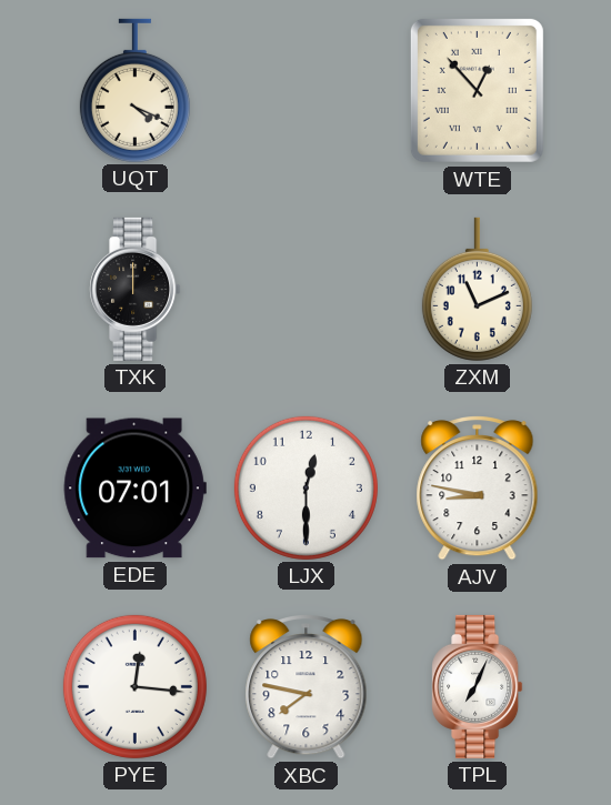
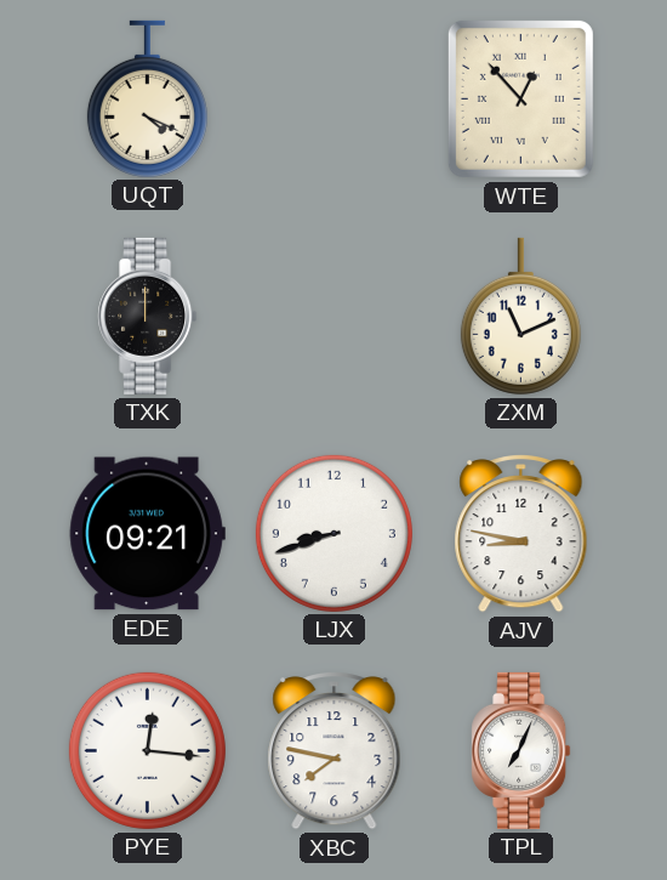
EDE: 07:01 -> 09:21
LJX: 12:30 -> 8:42
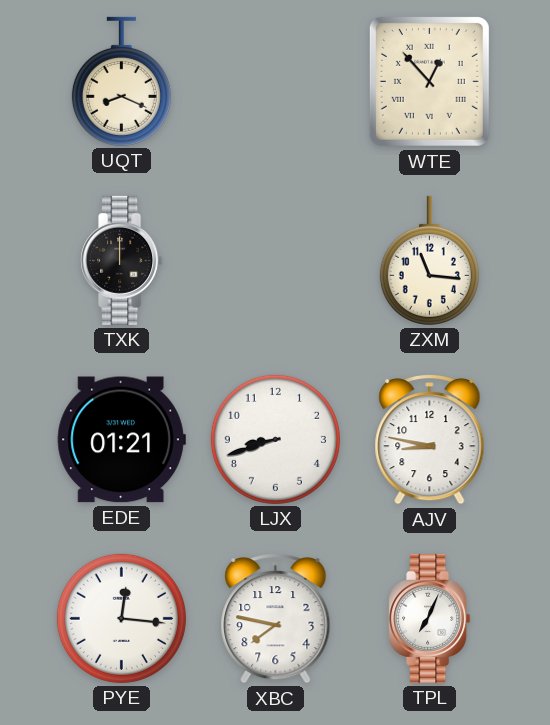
UQT: 4:19 -> 8:19
ZXM: 11:11 -> 11:16
EDE: 09:21 -> 01:21
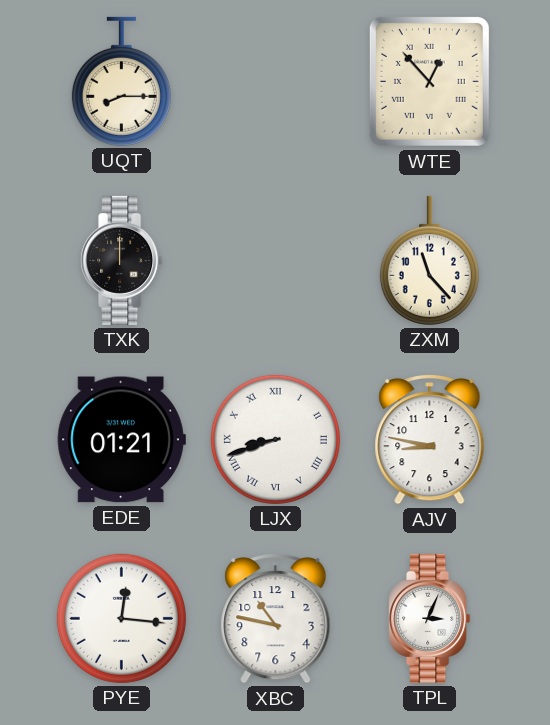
UQT: 8:19 -> 8:15
ZXM: 11:16 -> 11:23
LJX numerals: Arabic -> Roman
XBC: 7:47 -> 10:47
TPL: 7:04 -> 3:04
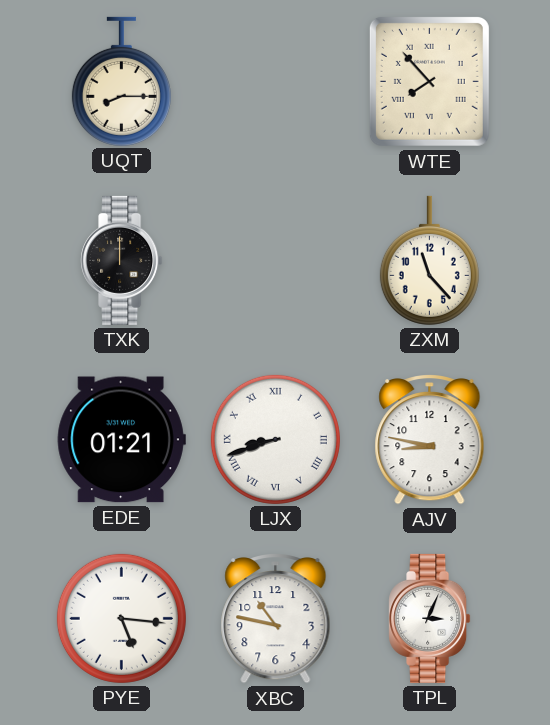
WTE: 12:53 -> 7:53
PYE: 12:16 -> 5:16
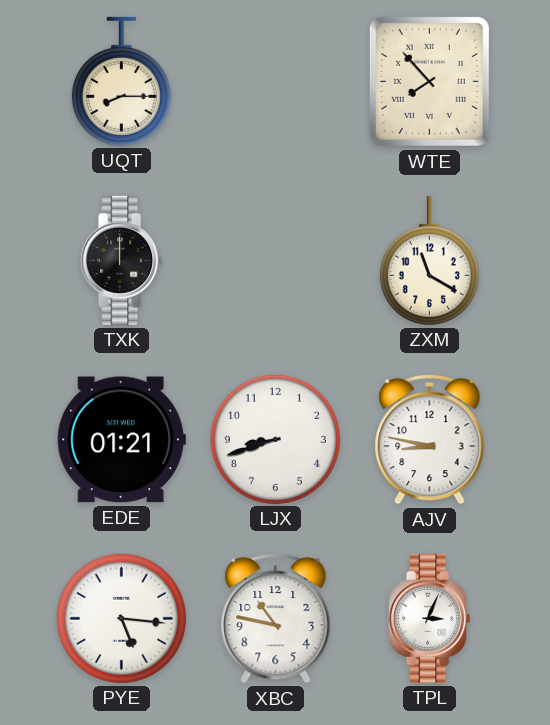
ZXM: 11:23 -> 11:20
LJX numerals: Roman -> Arabic
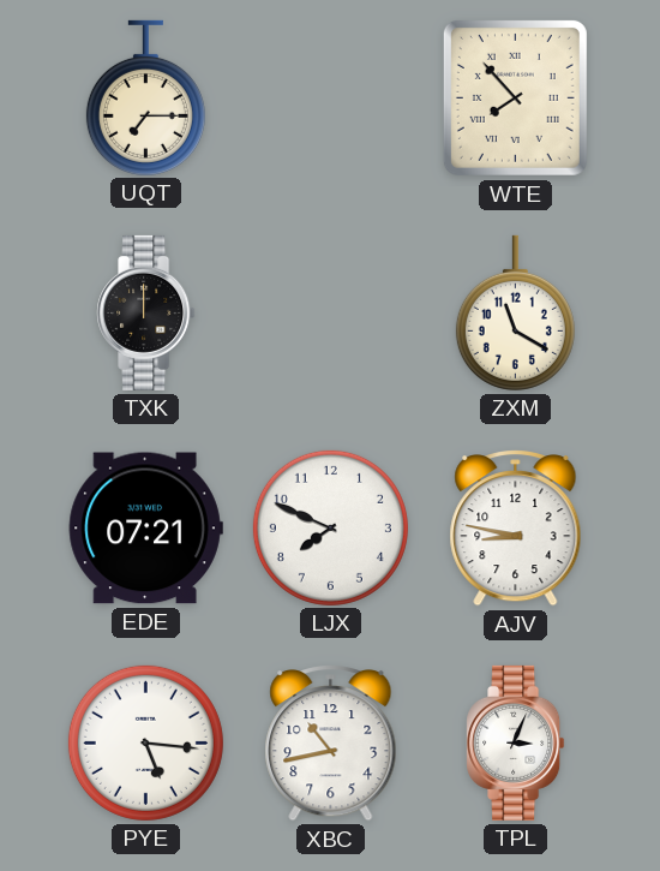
UQT: 8:15 -> 7:15
EDE: 01:21 -> 07:21
LJX: 8:42 -> 7:49
XBC: 10:47 -> 10:43
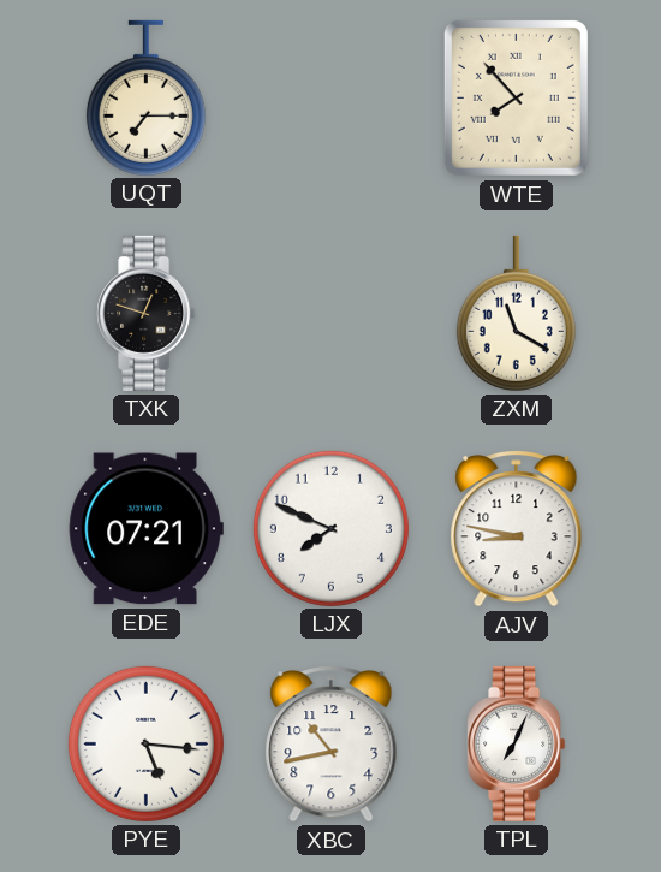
TXK: 12:00 -> 12:48
TPL: 3:04 -> 7:04
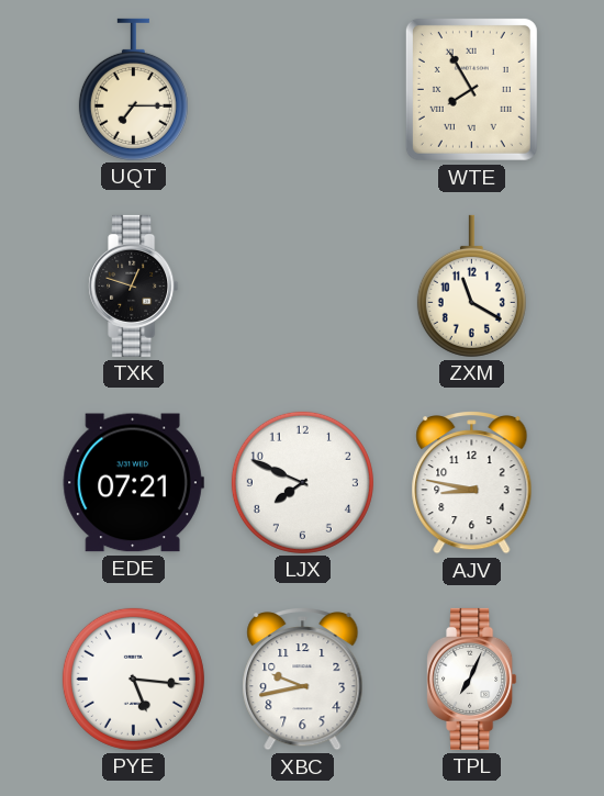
WTE: 7:53 -> 7:55
XBC: 10:43 -> 9:43
